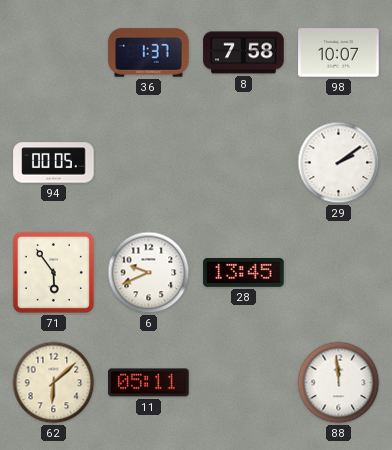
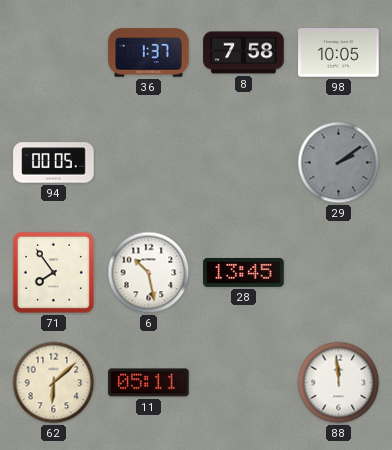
98: 10:07 -> 10:05
29 dial: white -> grey
71: 5:54 -> 7:54
6: 9:41 -> 10:28
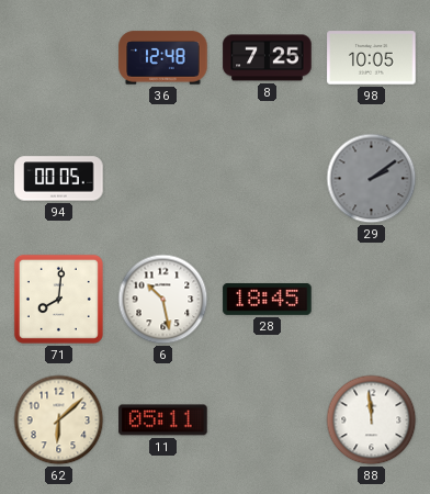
36: 1:37 -> 12:48
8: 7:58 -> 7:25
71: 7:54 -> 8:01
28: 13:45 -> 18:45
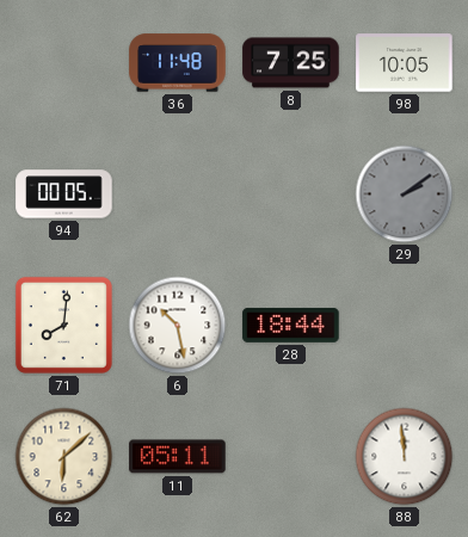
36: 12:48 -> 11:48
28: 18:45 -> 18:44
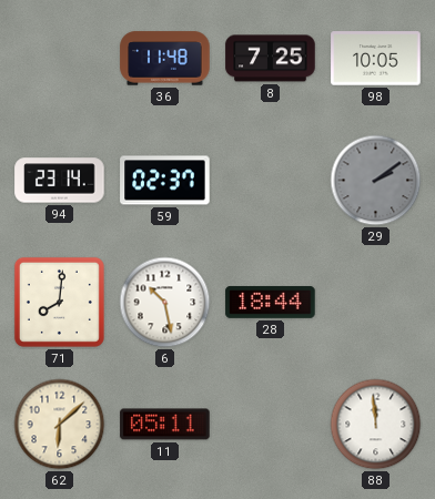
94: 00:05 -> 23:14
59: none -> 02:37
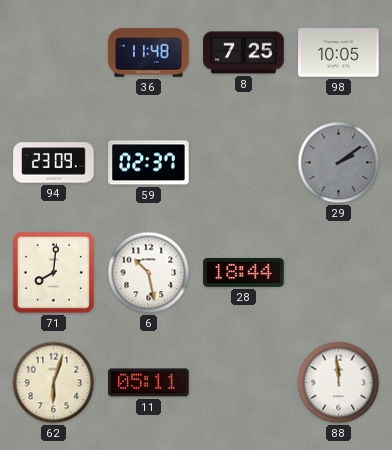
94: 23:14 -> 23:09
62: 6:08 -> 6:03
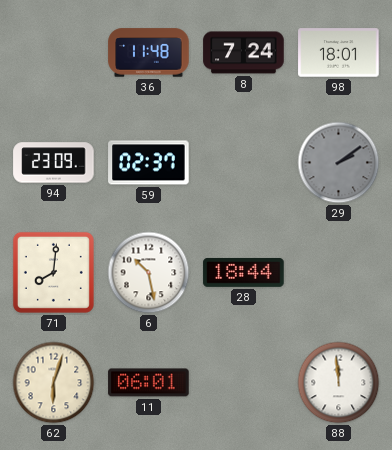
8: 7:25 -> 7:24
98: 10:05 -> 18:01
11: 05:11 -> 06:01
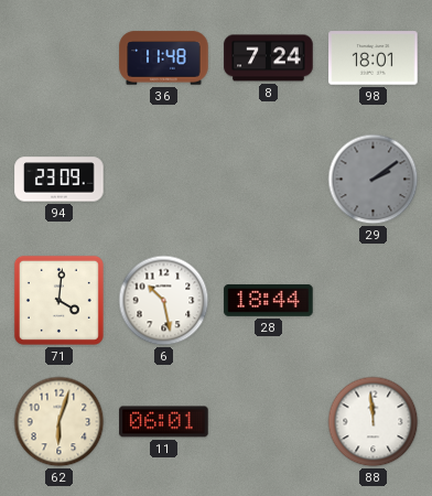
59: 02:37 -> none
71: 8:01 -> 4:01
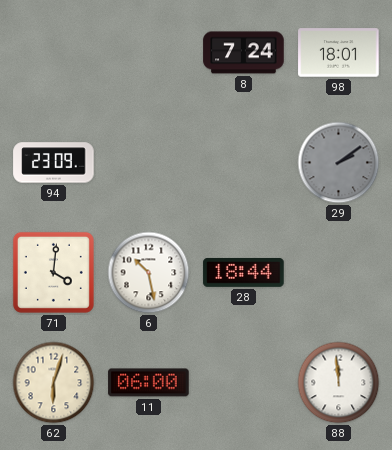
36: 11:48 -> none
11: 06:01 -> 06:00
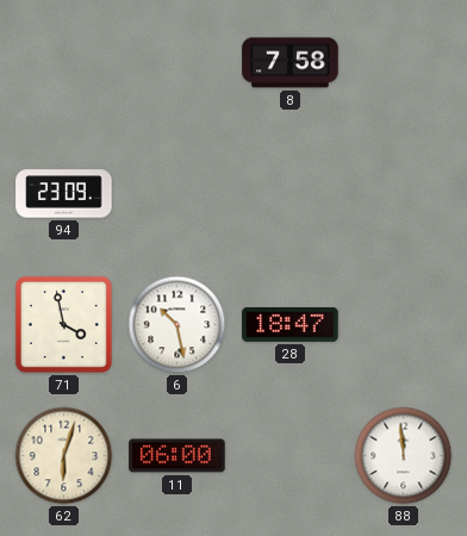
8: 7:24 -> 7:58
98: 18:01 -> none
29: 2:09 -> none
71: 4:01 -> 3:58
28: 18:44 -> 18:47
